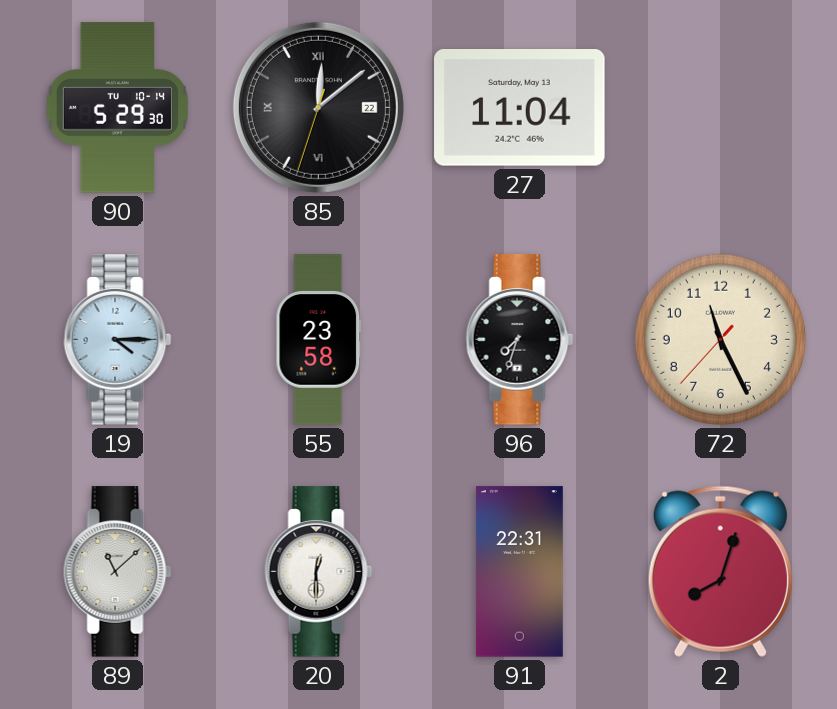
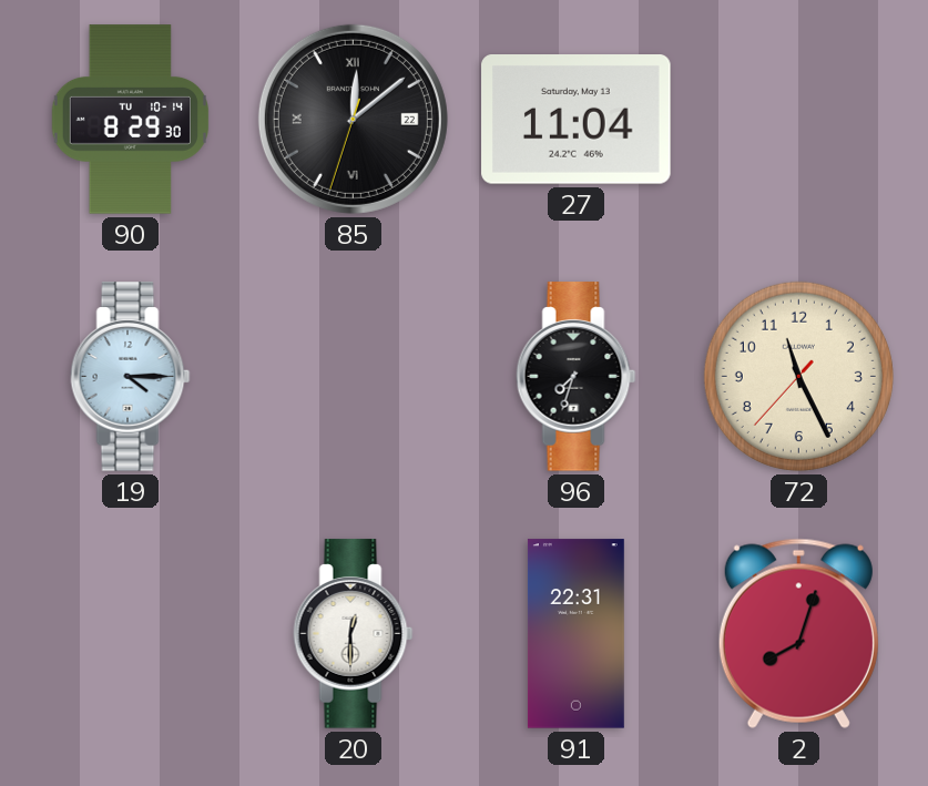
90: 5:29 -> 8:29
55: 23:58 -> none
89: 11:08 -> none
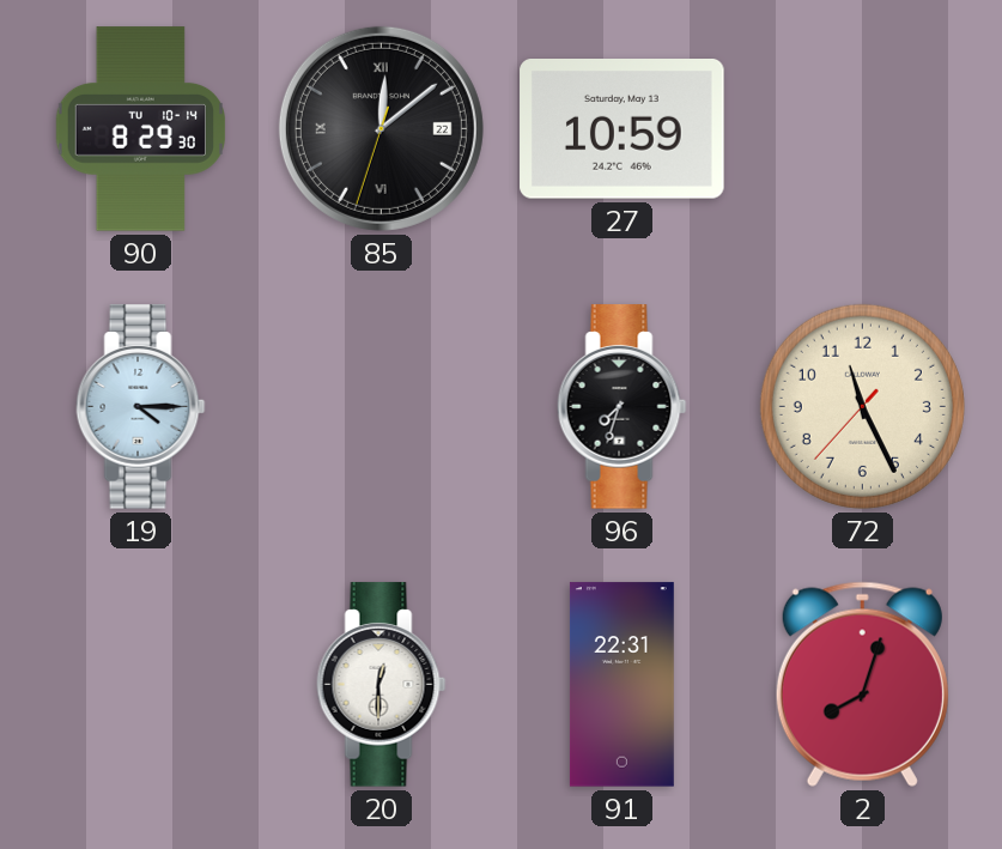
27: 11:04 -> 10:59
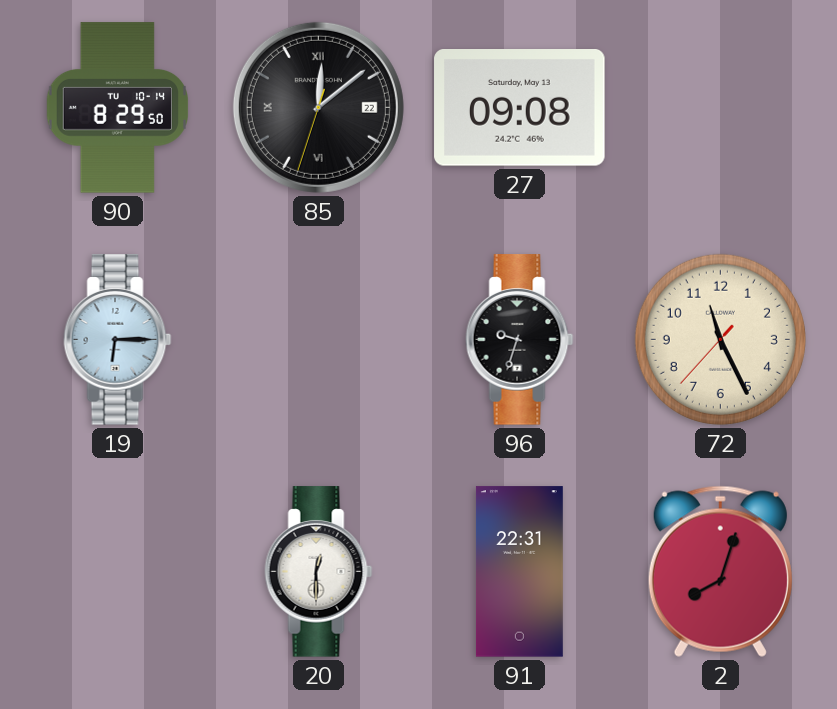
90: 8:29:30 -> 8:29:50
27: 10:59 -> 09:08
19: 4:15 -> 6:15
96: 7:33 -> 9:33
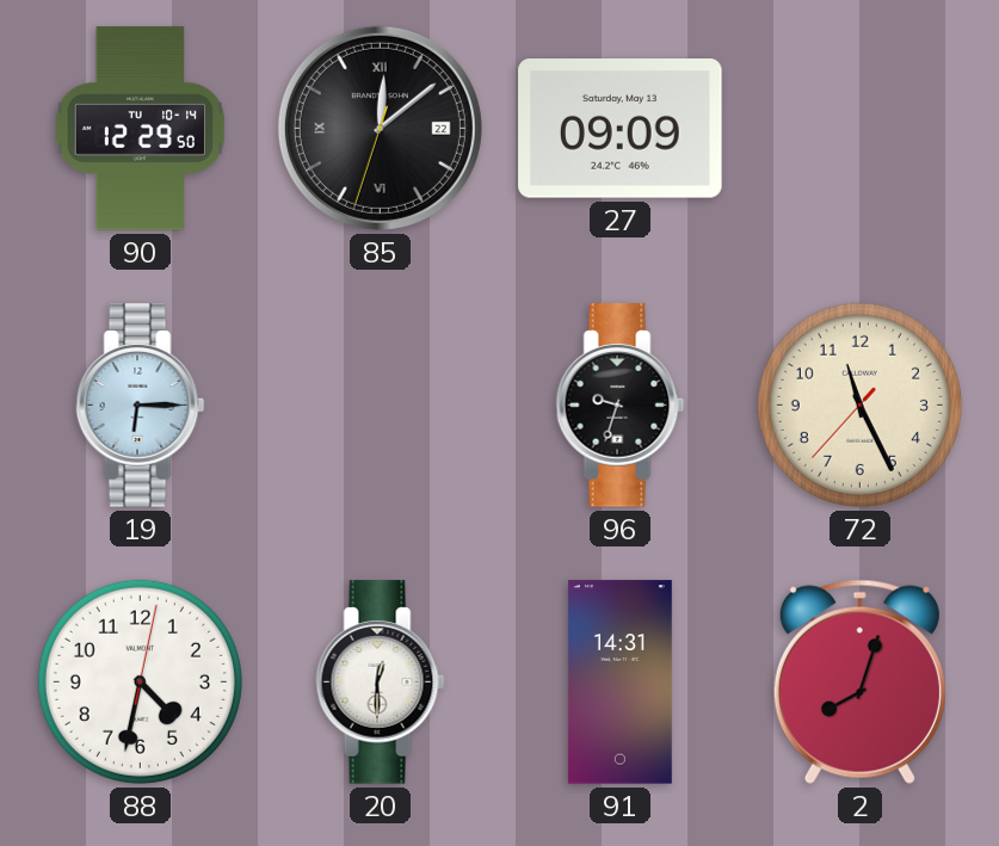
90: 8:29 -> 12:29
27: 09:08 -> 09:09
88: none -> 4:32
91: 22:31 -> 14:31
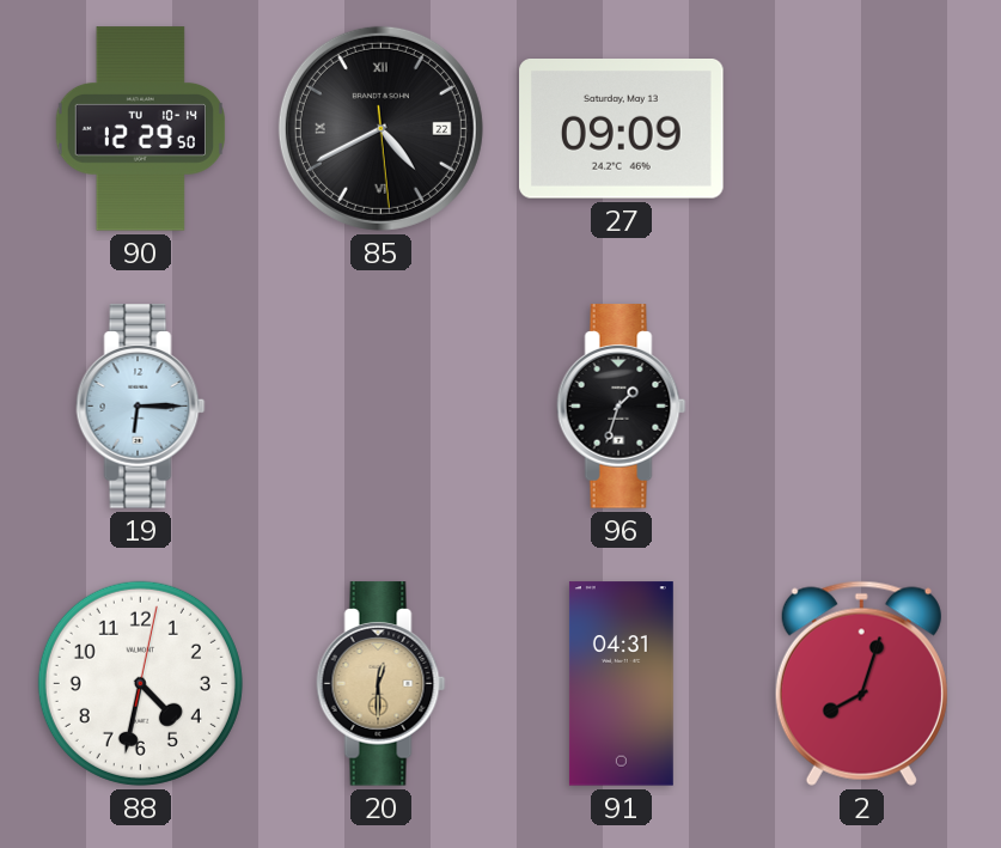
85: 12:08 -> 4:40
96: 9:33 -> 1:33
72: 11:25 -> none
20 dial: white -> champagne
91: 14:31 -> 04:31
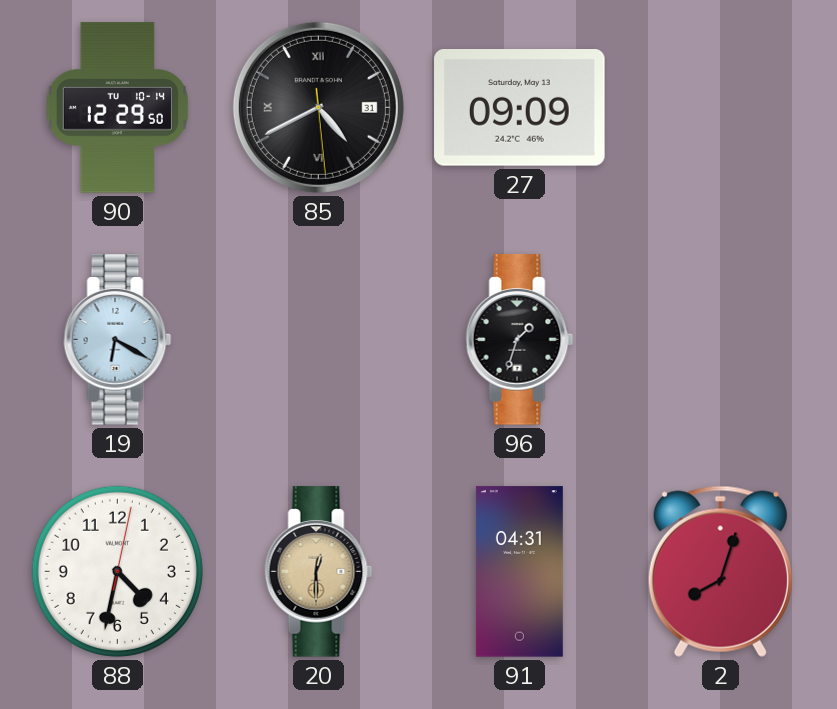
85 date: 22 -> 31
19: 6:15 -> 6:20
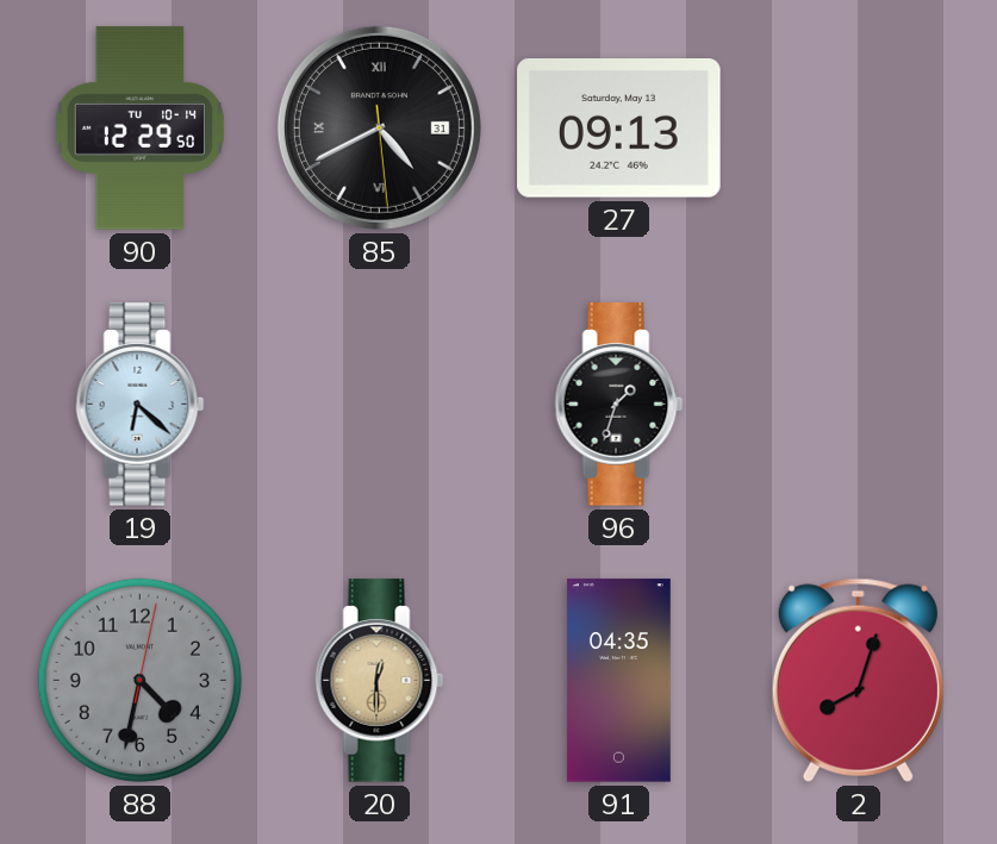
27: 09:09 -> 09:13
19: 6:20 -> 6:22
88 dial: white -> grey
91: 04:31 -> 04:35
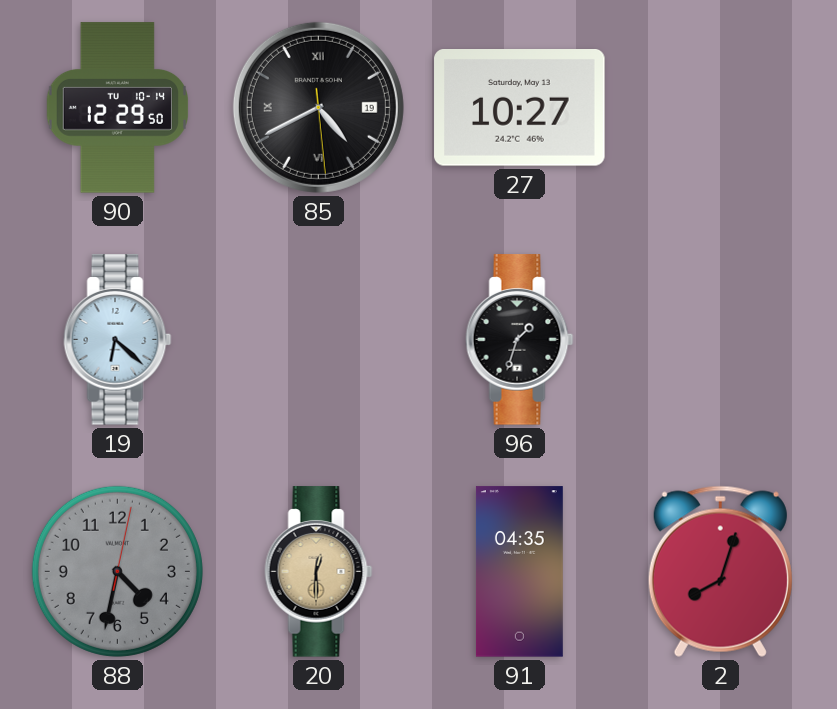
85 date: 31 -> 19
27: 09:13 -> 10:27
